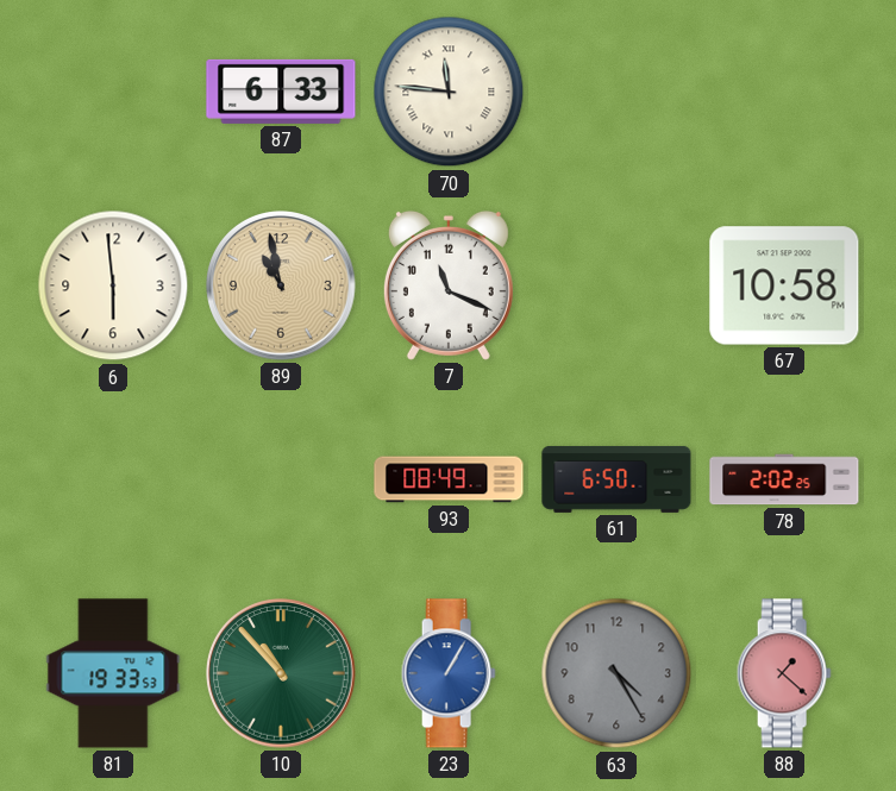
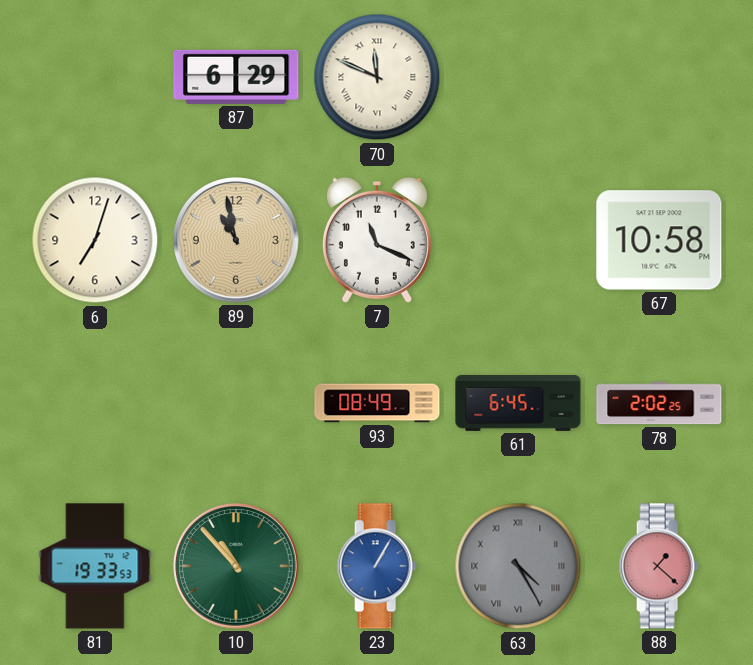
87: 6:33 -> 6:29
70: 11:46 -> 11:49
6: 5:59 -> 7:03
61: 6:50 -> 6:45
63 numerals: Arabic -> Roman
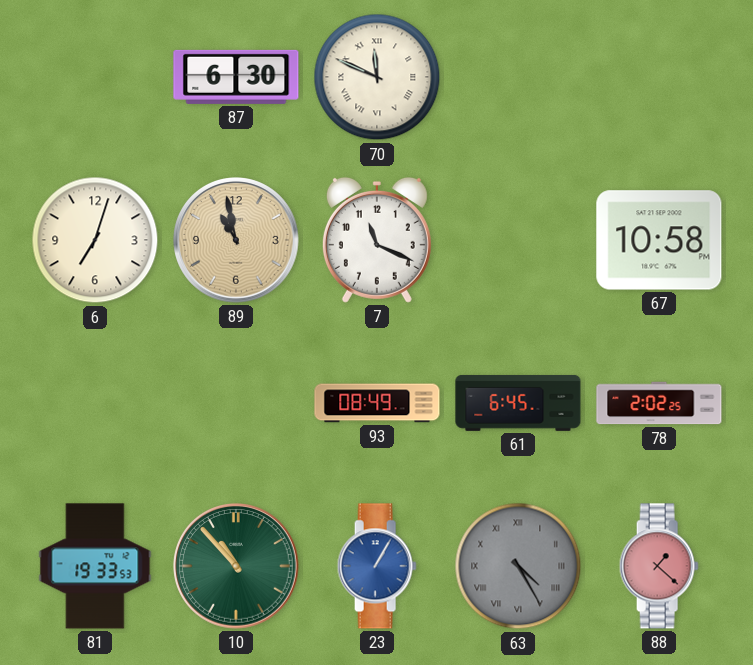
87: 6:29 -> 6:30
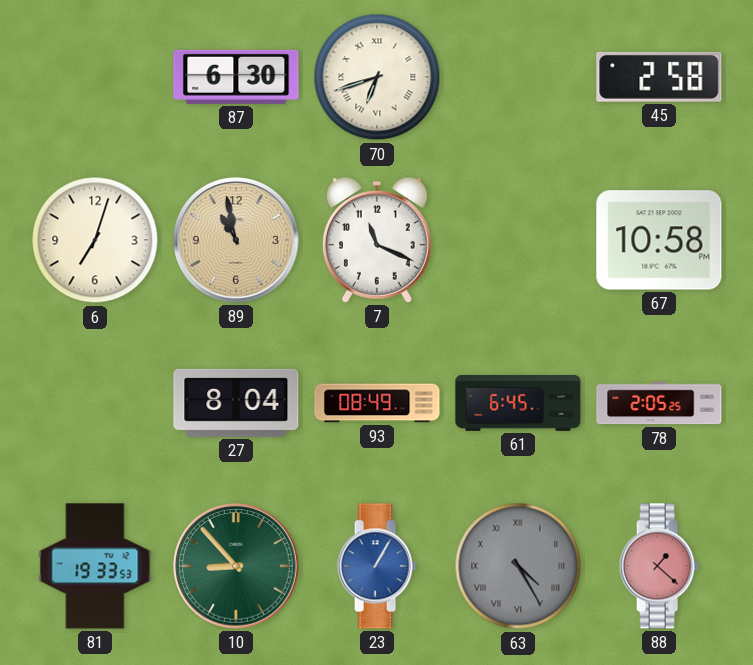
70: 11:49 -> 6:42
45: none -> 2:58
27: none -> 8:04
78: 2:02 -> 2:05
10: 10:53 -> 8:53
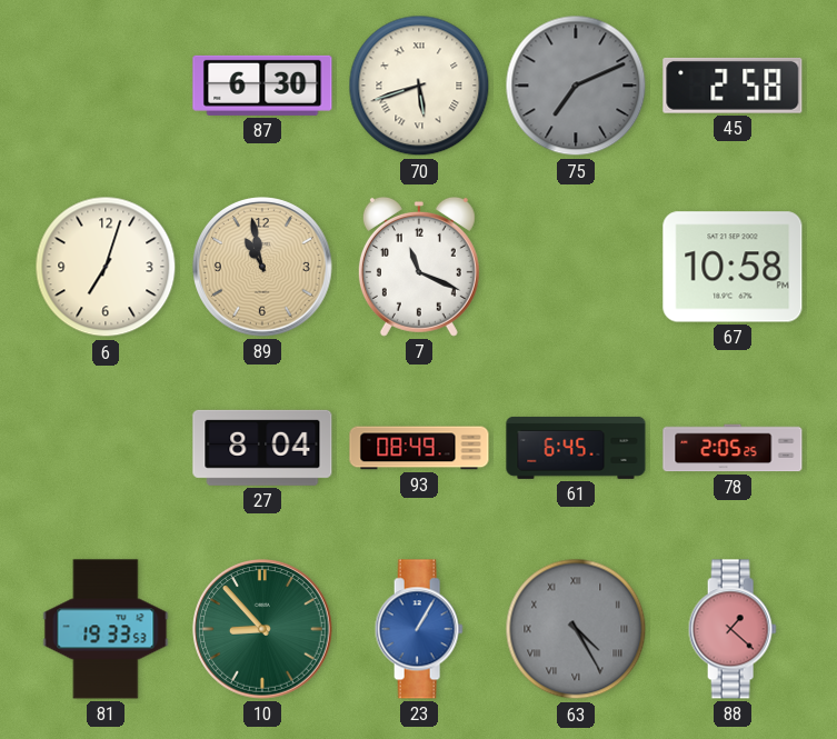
70: 6:42 -> 5:42
75: none -> 7:11
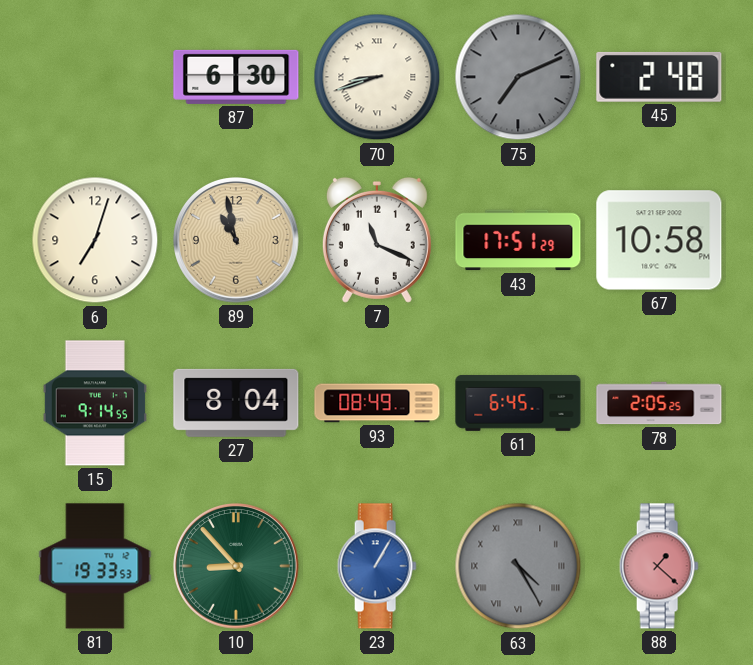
70: 5:42 -> 8:42
45: 2:58 -> 2:48
43: none -> 17:51
15: none -> 9:14
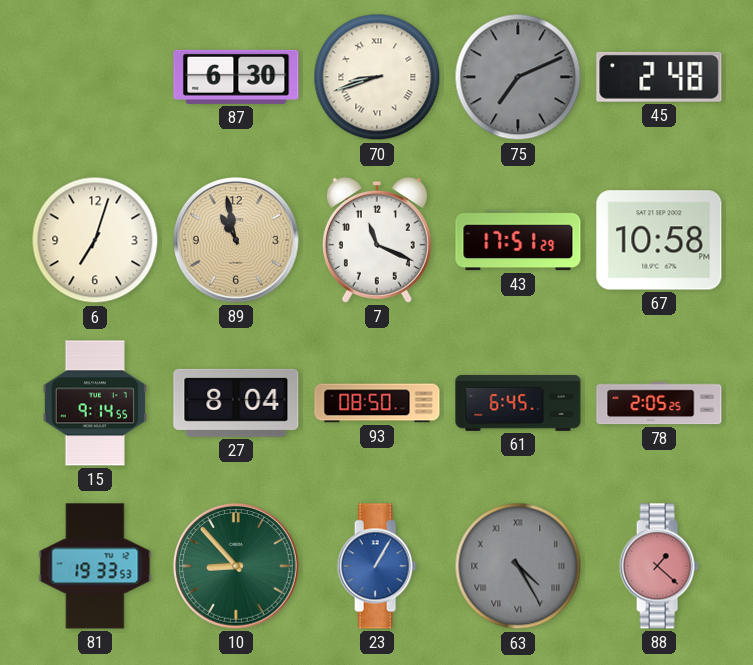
93: 08:49 -> 08:50
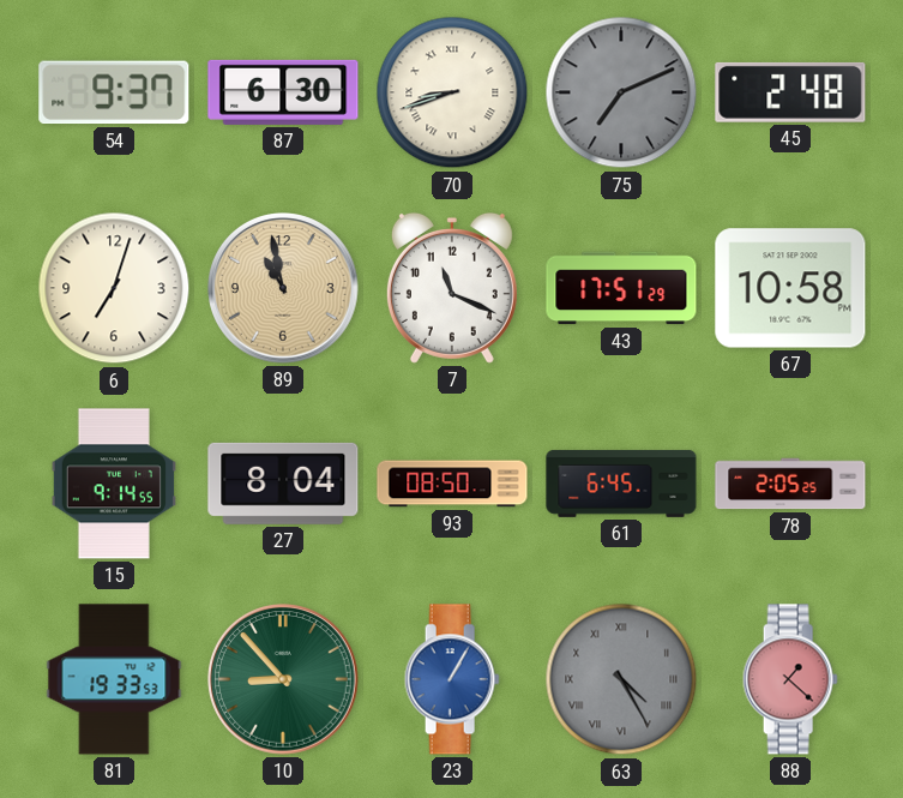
54: none -> 9:37
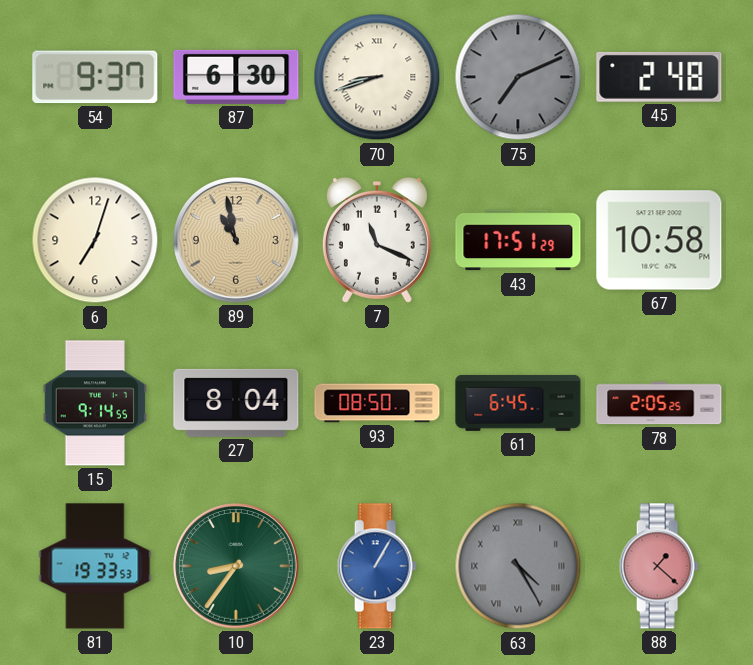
10: 8:53 -> 8:36
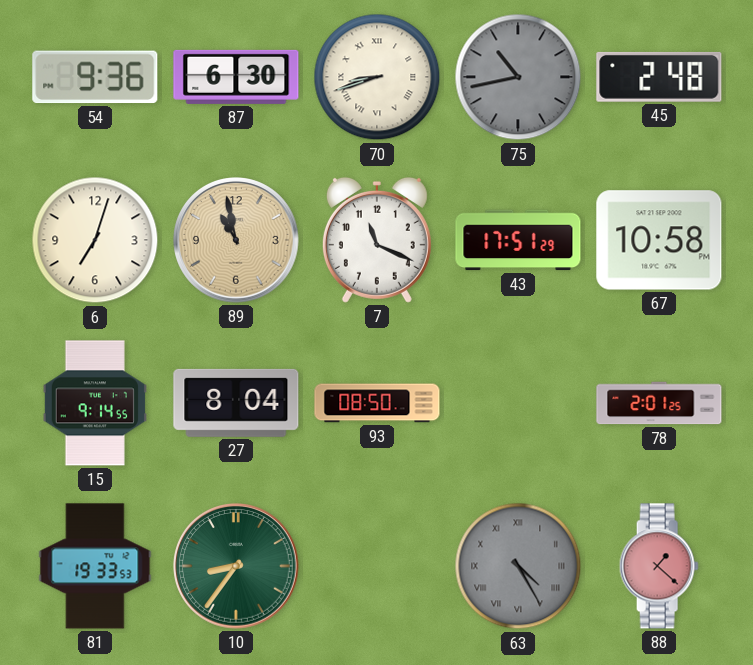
54: 9:37 -> 9:36
75: 7:11 -> 10:43
61: 6:45 -> none
78: 2:05 -> 2:01
23: 1:05 -> none
